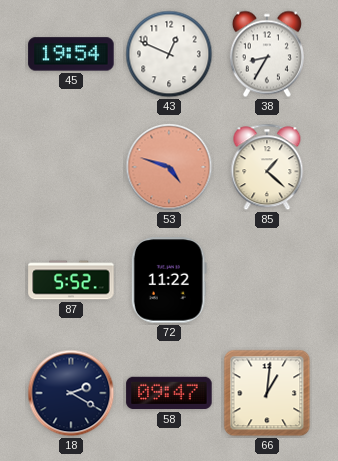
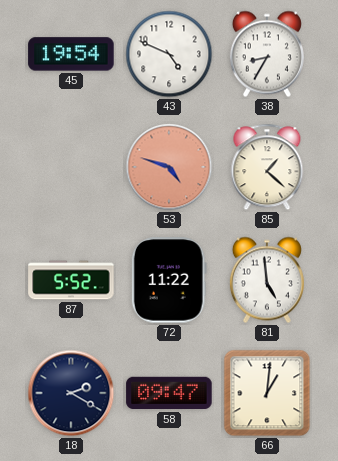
43: 12:49 -> 4:49
81: none -> 4:59
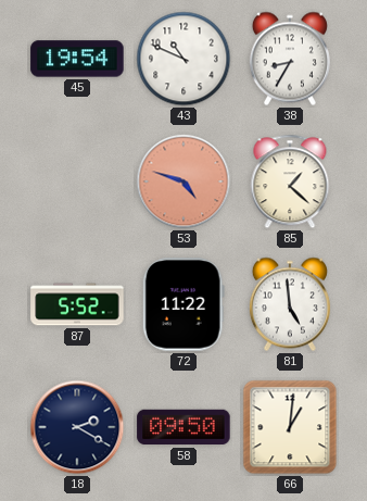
43: 4:49 -> 10:49
58: 09:47 -> 09:50
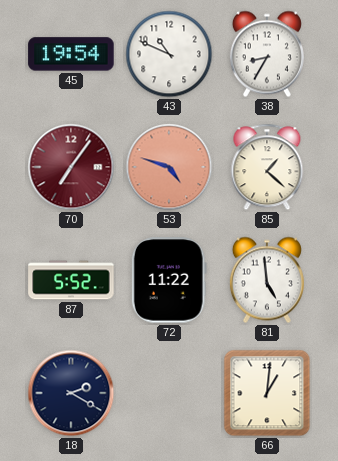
70: none -> 7:06
58: 09:50 -> none
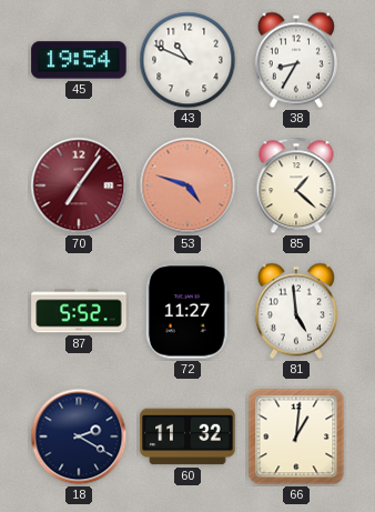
72: 11:22 -> 11:27
60: none -> 11:32
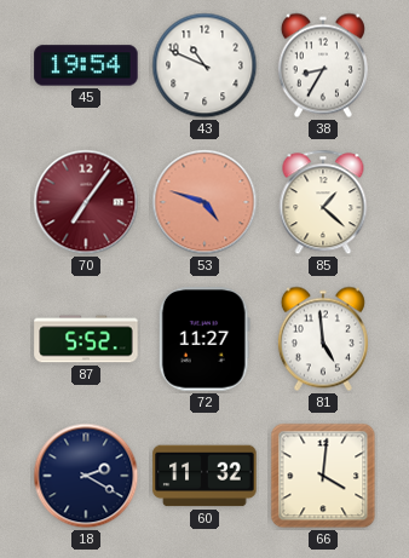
66: 1:01 -> 4:01
